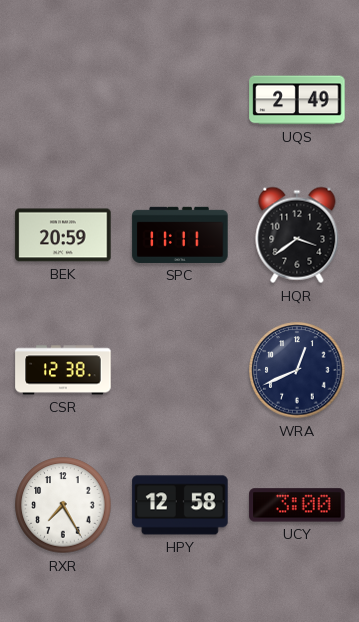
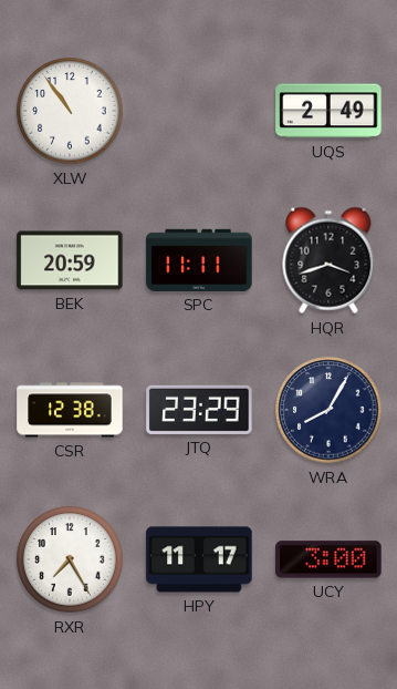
XLW: none -> 10:54
HQR: 3:39 -> 3:42
JTQ: none -> 23:29
WRA: 12:41 -> 8:05
HPY: 12:58 -> 11:17
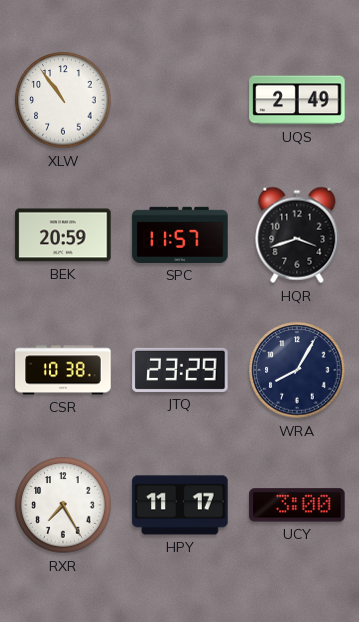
SPC: 11:11 -> 11:57
CSR: 12:38 -> 10:38
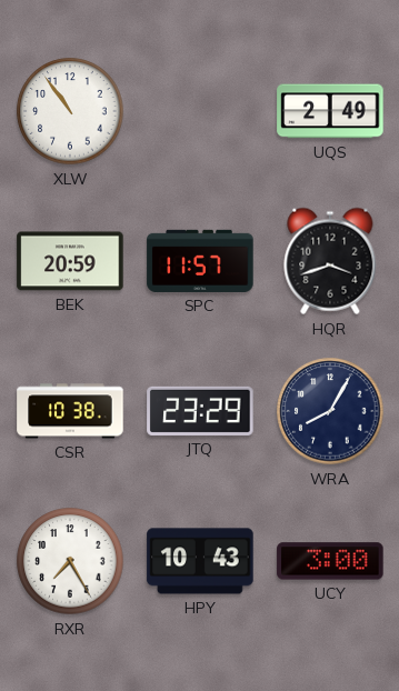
HPY: 11:17 -> 10:43
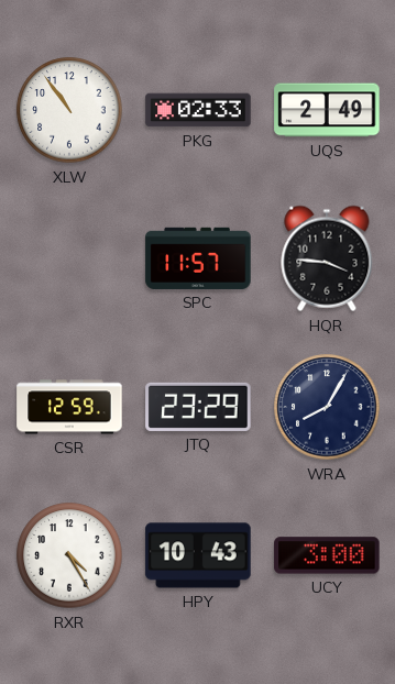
PKG: none -> 02:33
BEK: 20:59 -> none
HQR: 3:42 -> 3:46
CSR: 10:38 -> 12:59
RXR: 7:25 -> 4:25
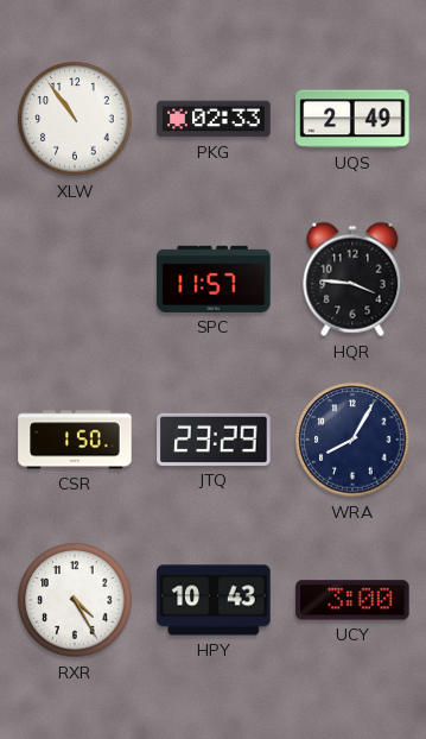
CSR: 12:59 -> 1:50
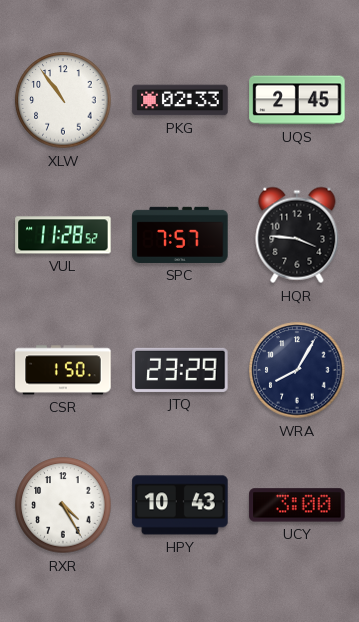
UQS: 2:49 -> 2:45
VUL: none -> 11:28
SPC: 11:57 -> 7:57
